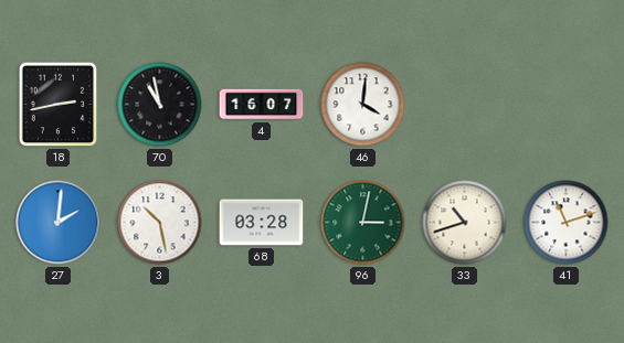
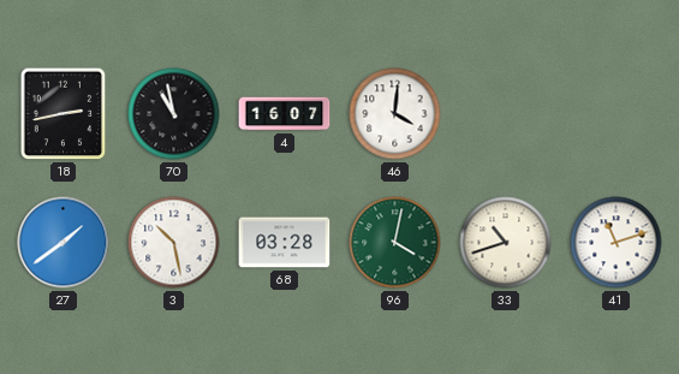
27: 2:01 -> 1:39
96: 3:02 -> 4:02
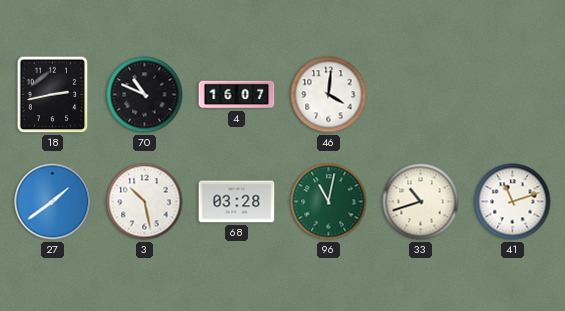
70: 10:58 -> 10:49
96: 4:02 -> 11:02
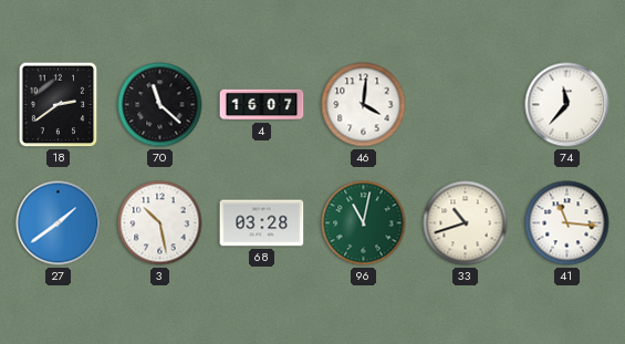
18: 2:43 -> 2:39
70: 10:49 -> 11:22
74: none -> 11:37
41: 11:12 -> 11:16
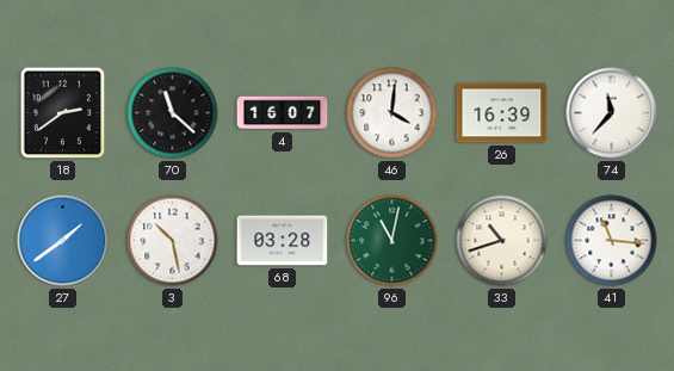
26: none -> 16:39
